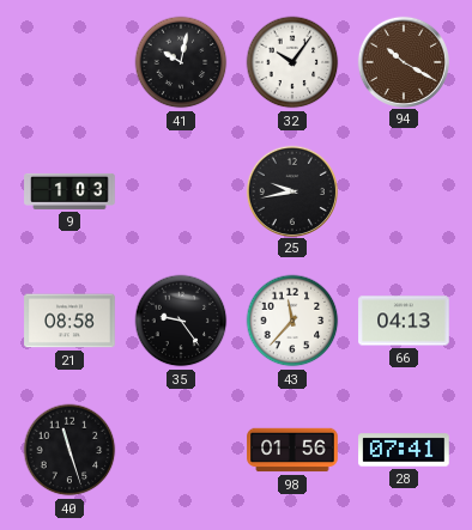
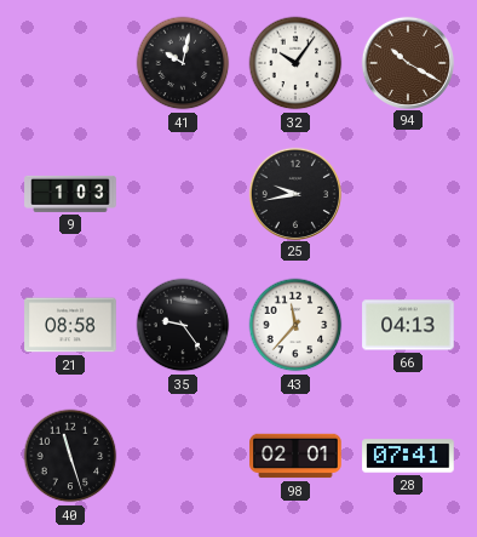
98: 01:56 -> 02:01
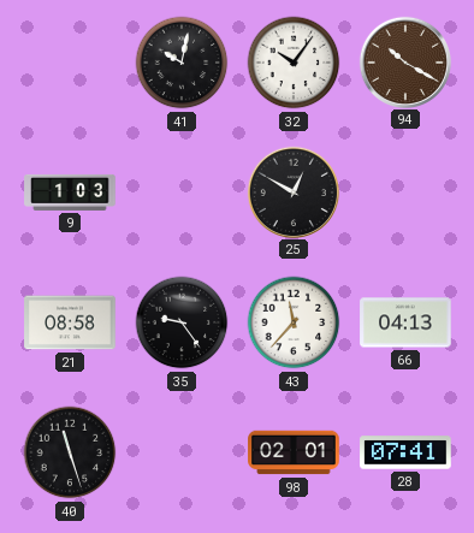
25: 9:43 -> 12:50
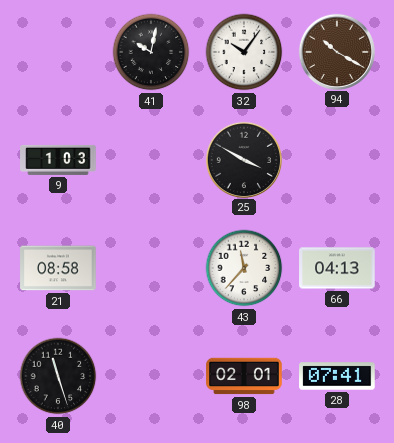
25: 12:50 -> 3:50
35: 9:24 -> none
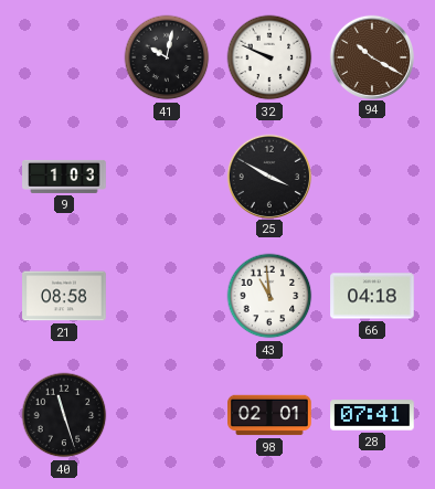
32: 10:06 -> 9:49
43: 11:37 -> 10:59
66: 04:13 -> 04:18
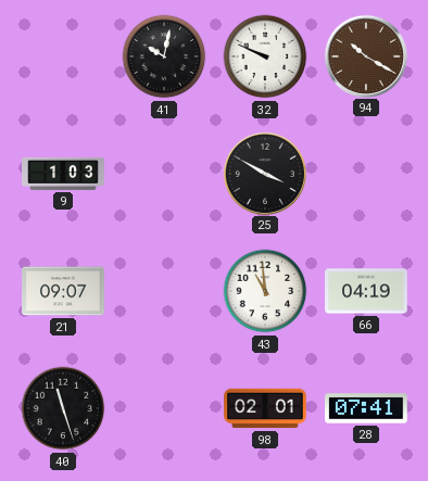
21: 08:58 -> 09:07
66: 04:18 -> 04:19
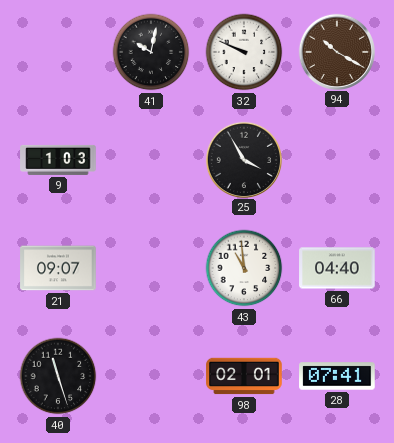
25: 3:50 -> 3:55
66: 04:19 -> 04:40
